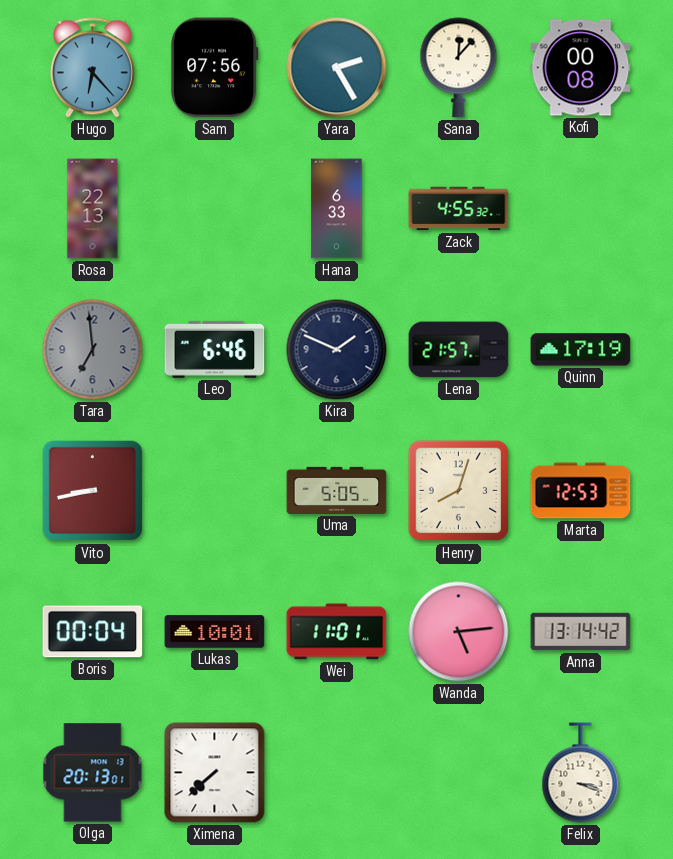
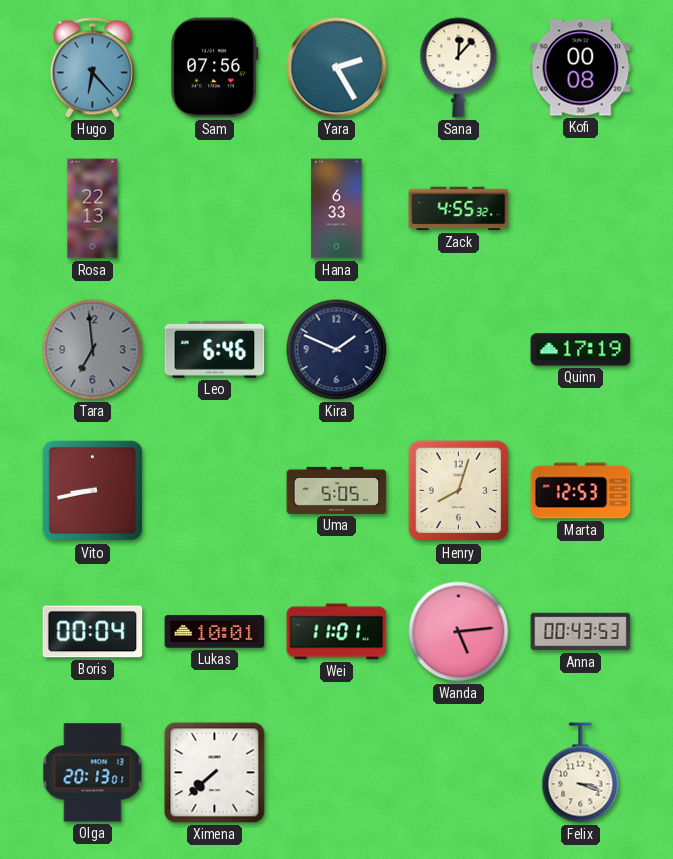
Lena: 21:57 -> none
Anna: 13:14 -> 00:43
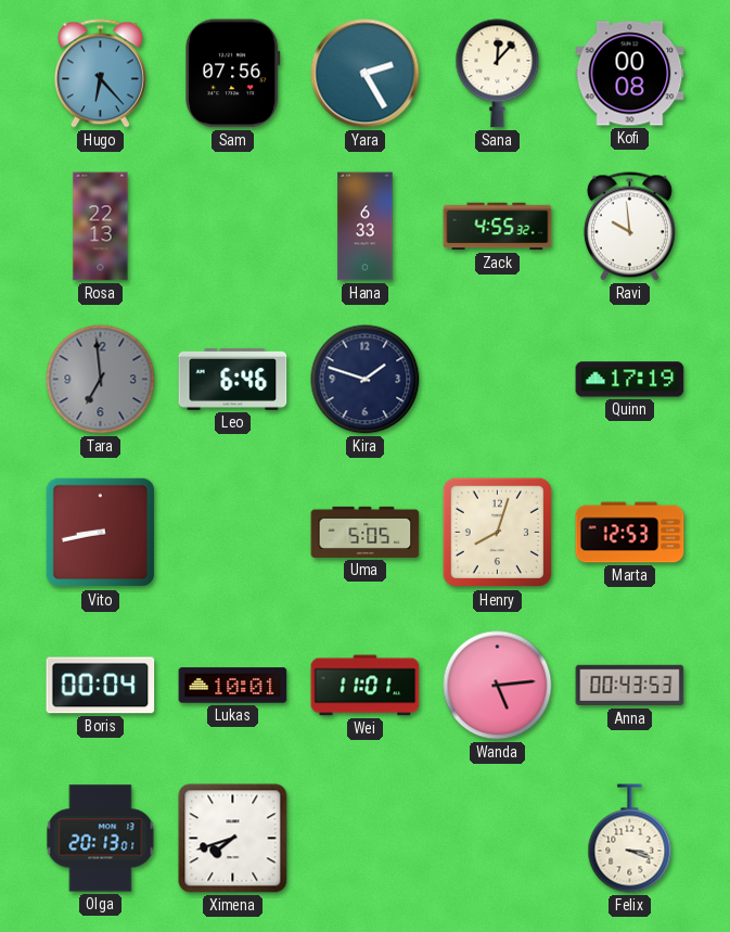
Ravi: none -> 9:59
Kira: 1:49 -> 1:48
Ximena: 7:38 -> 7:42
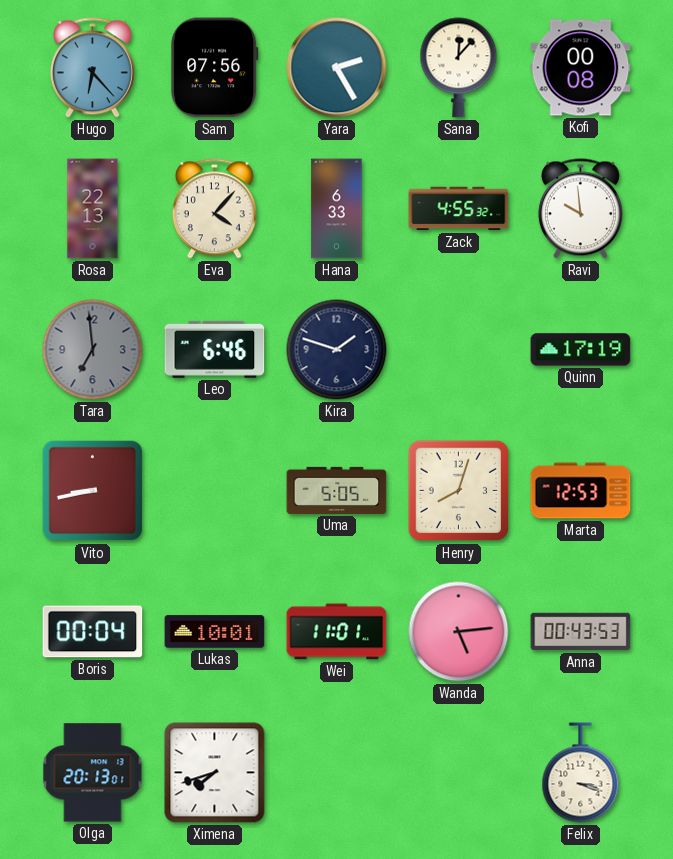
Eva: none -> 4:07
